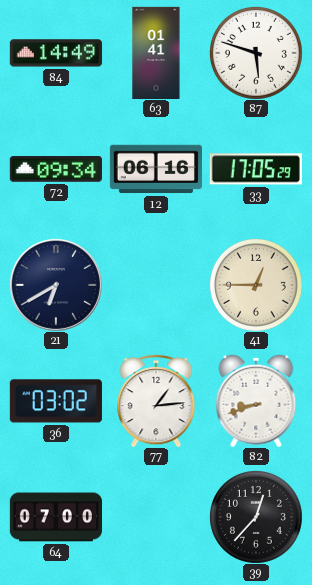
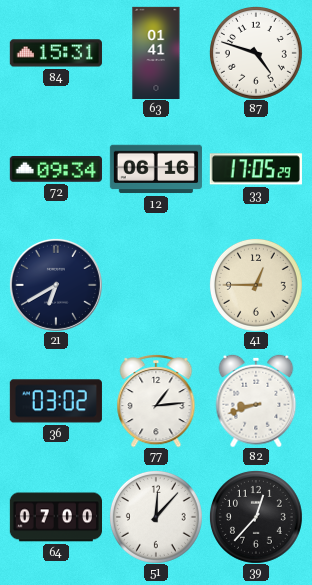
84: 14:49 -> 15:31
87: 5:48 -> 4:48
51: none -> 12:07
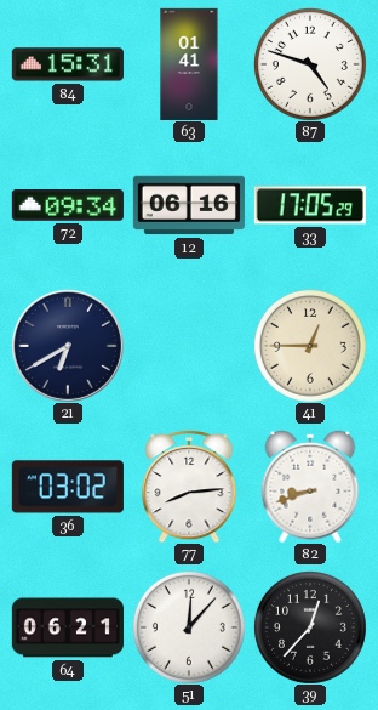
77: 1:14 -> 8:14
64: 07:00 -> 06:21
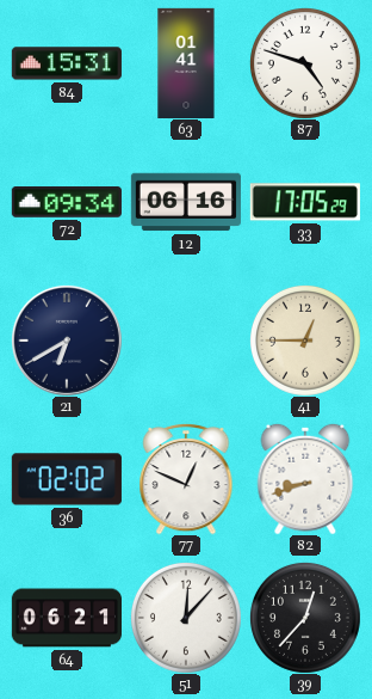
36: 03:02 -> 02:02
77: 8:14 -> 12:49
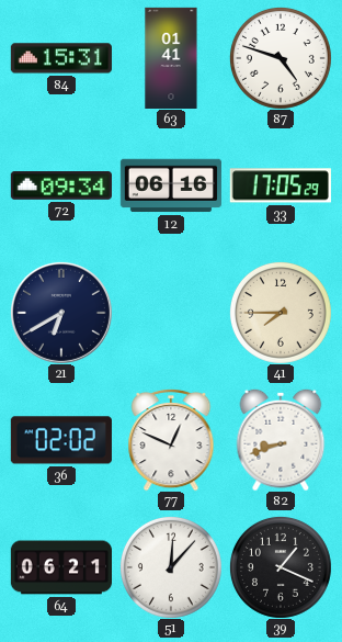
41: 12:45 -> 7:45
39: 12:37 -> 1:19
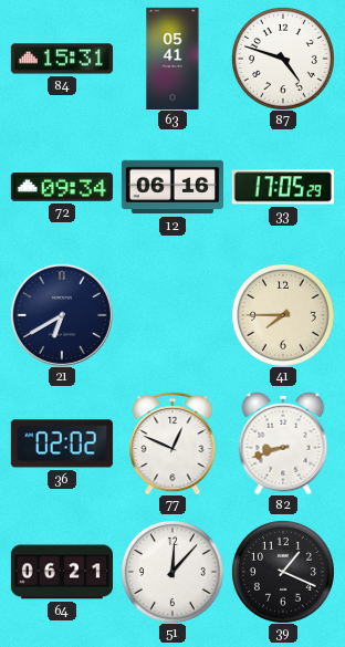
63: 01:41 -> 05:41
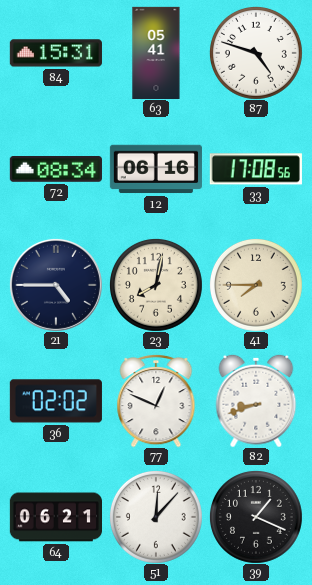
72: 09:34 -> 08:34
33: 17:05 -> 17:08
21: 6:40 -> 4:45
23: none -> 8:02
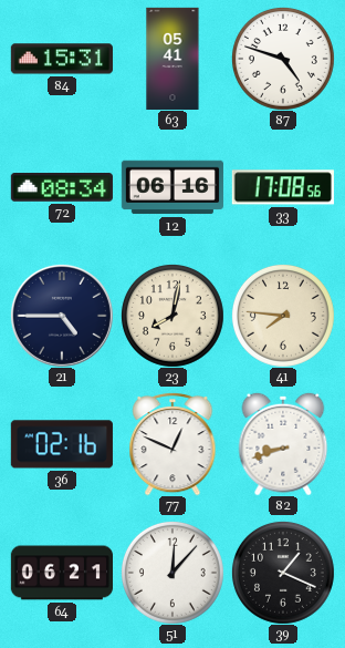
41: 7:45 -> 7:46
36: 02:02 -> 02:16
